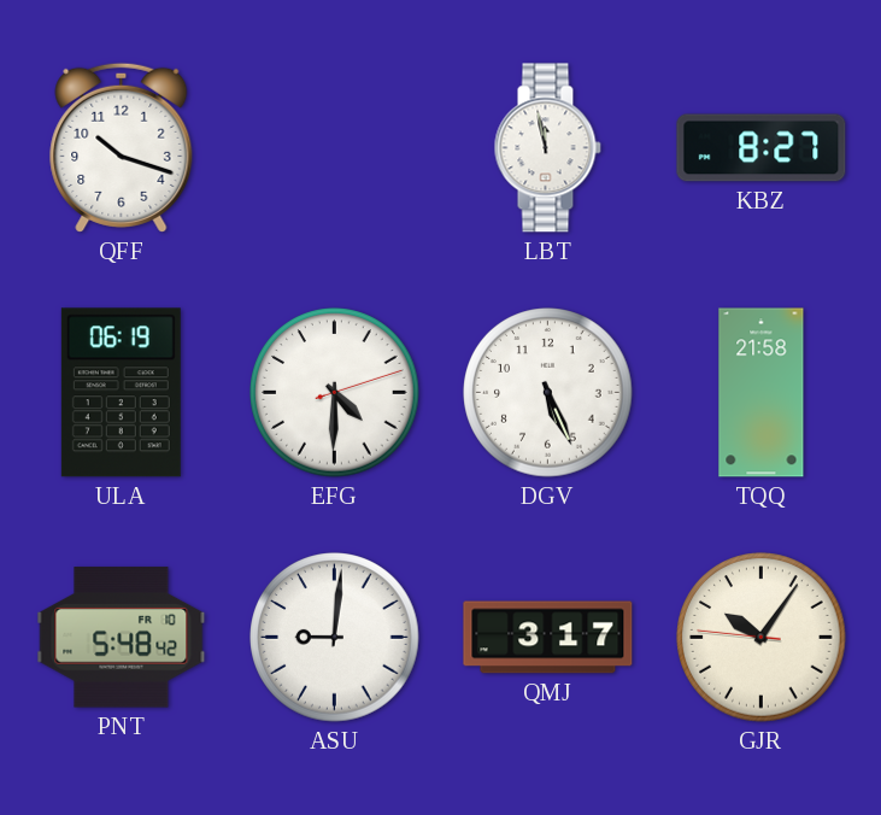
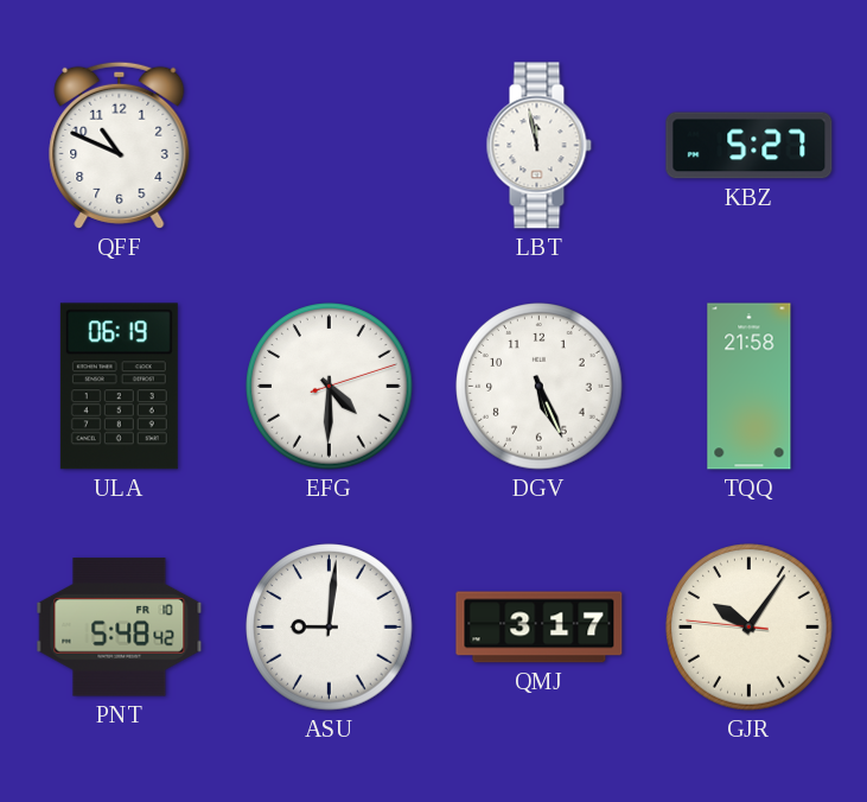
QFF: 10:18 -> 10:49
KBZ: 8:27 -> 5:27
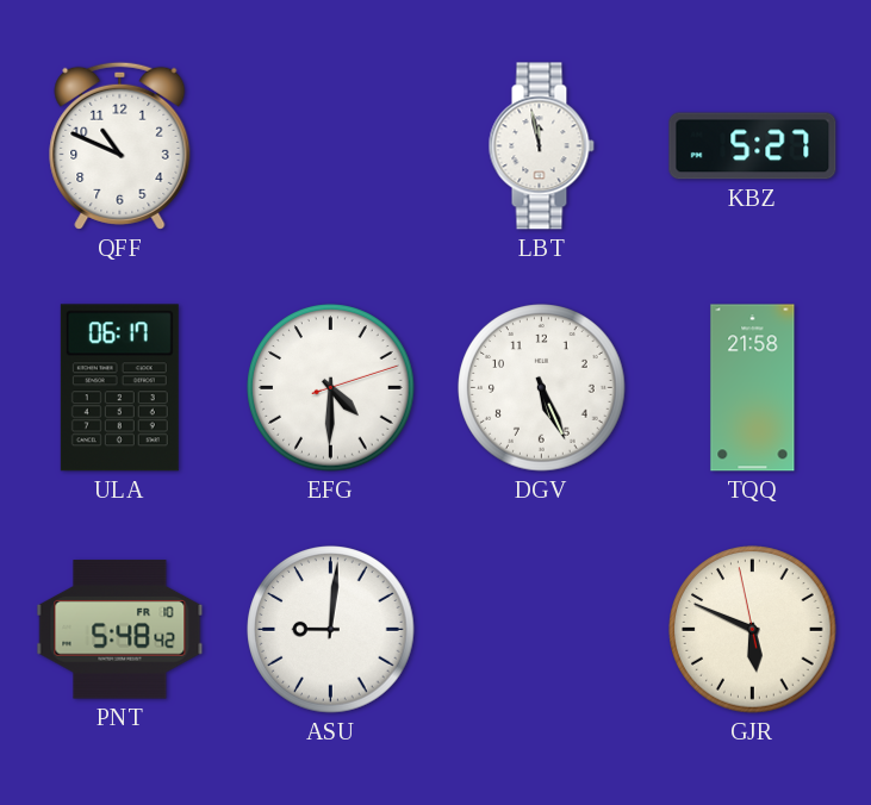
ULA: 06:19 -> 06:17
QMJ: 3:17 -> none
GJR: 10:05 -> 5:48
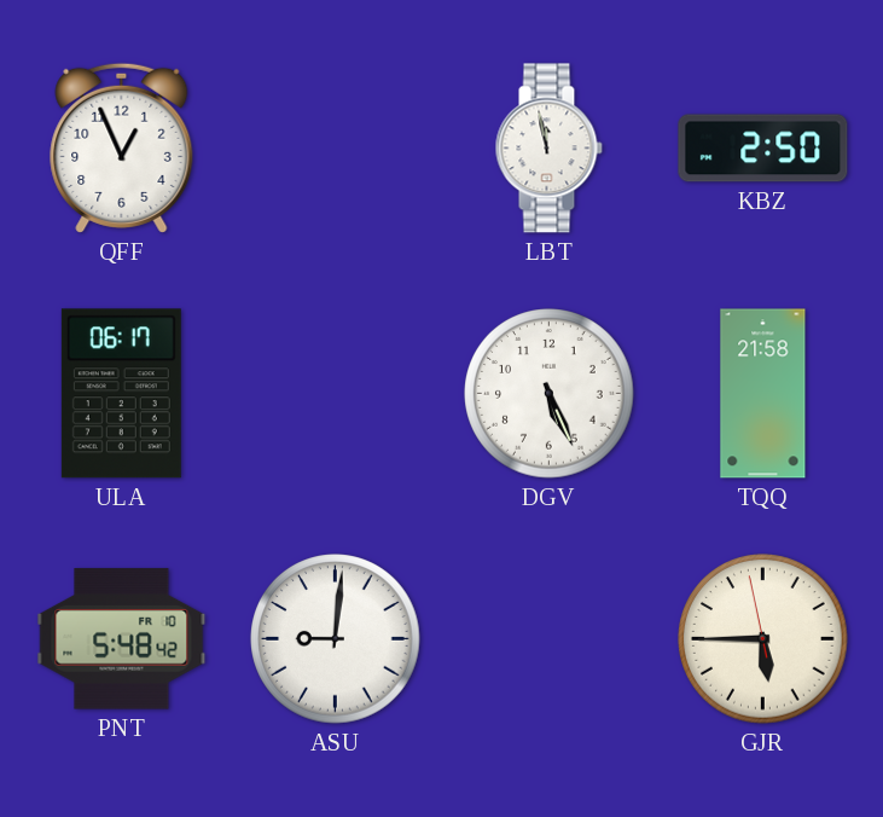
QFF: 10:49 -> 12:56
KBZ: 5:27 -> 2:50
EFG: 4:30 -> none
GJR: 5:48 -> 5:44
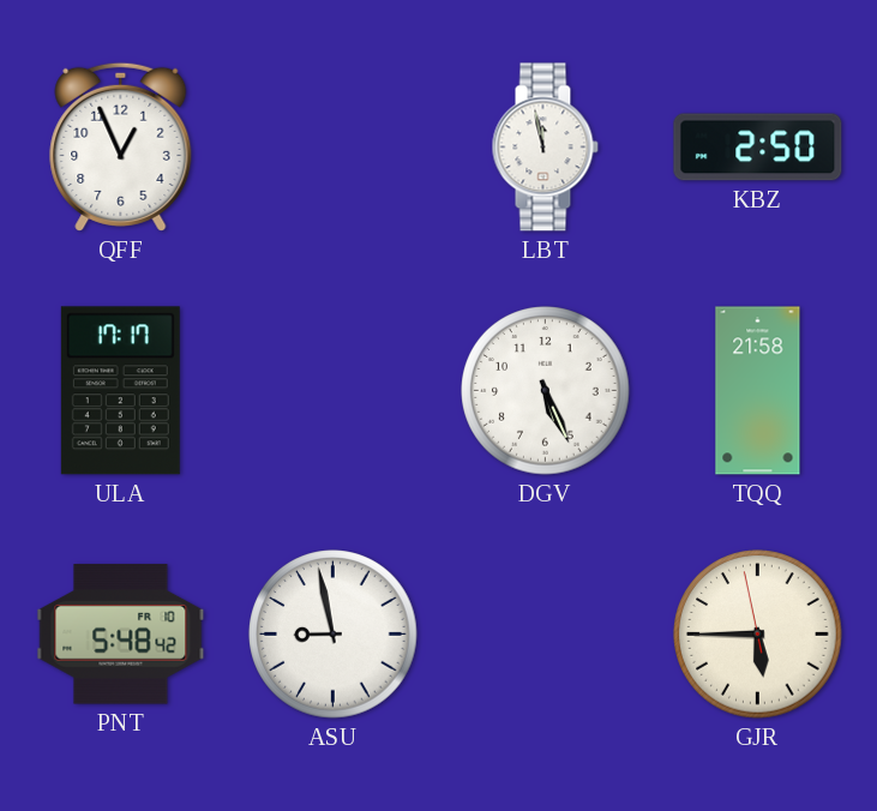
ULA: 06:17 -> 17:17
ASU: 9:01 -> 8:58
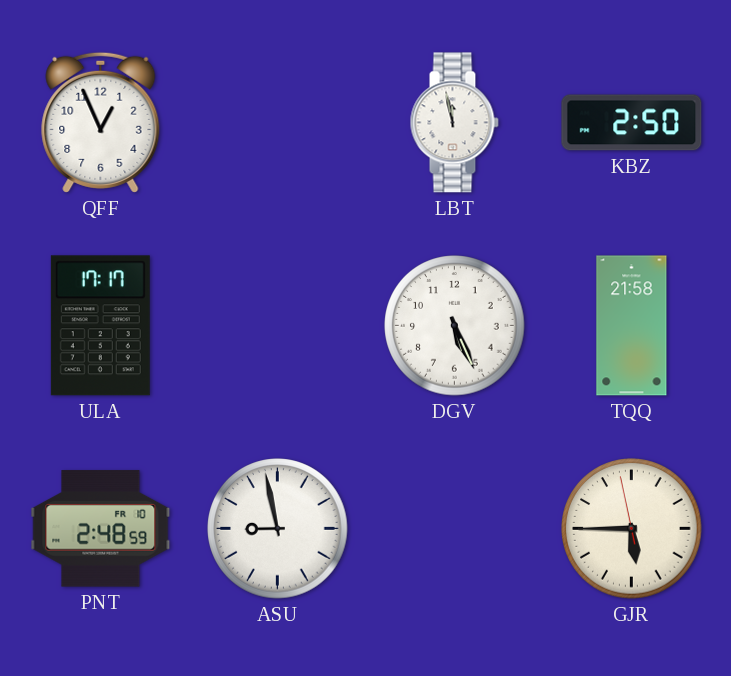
PNT: 5:48 -> 2:48
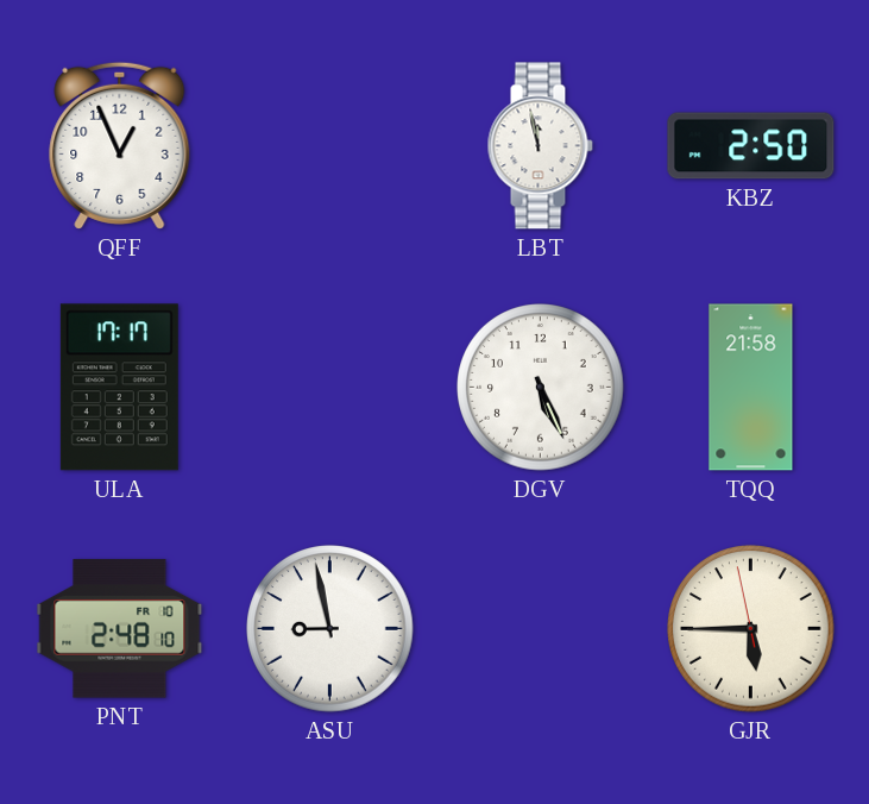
PNT: 2:48:59 -> 2:48:10
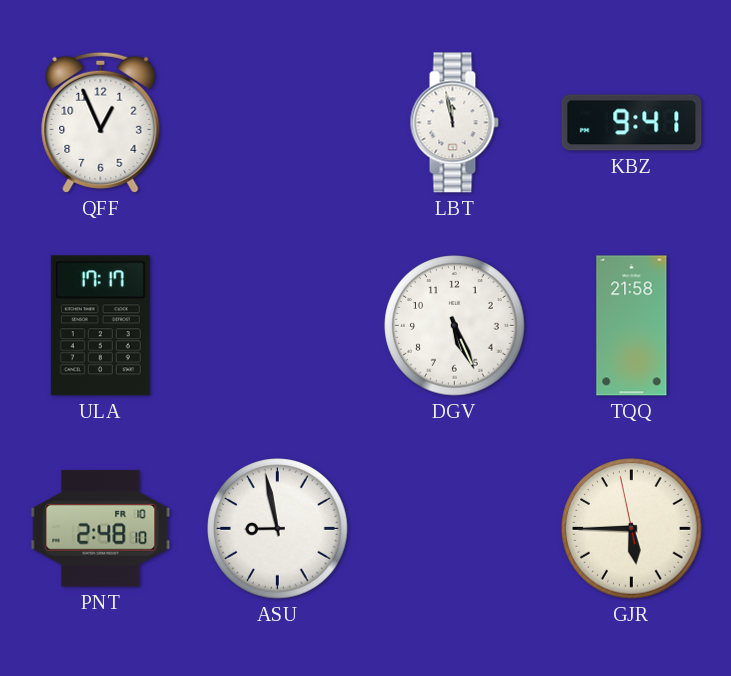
KBZ: 2:50 -> 9:41
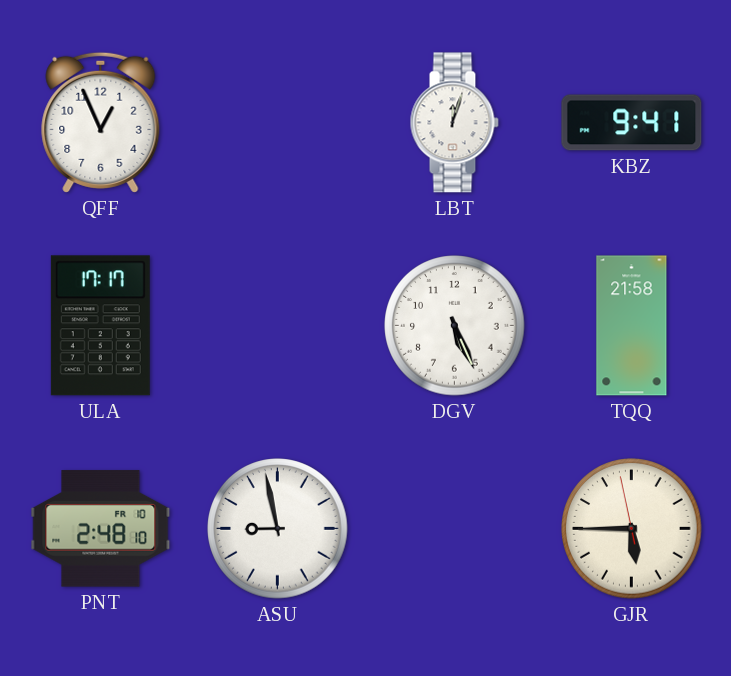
LBT: 11:58 -> 12:03
